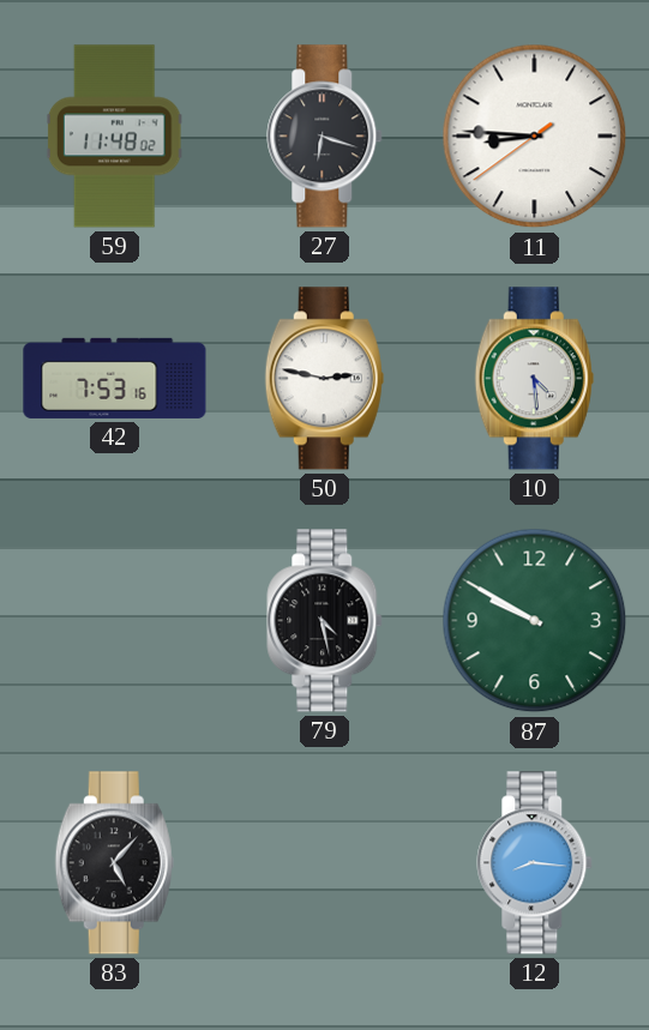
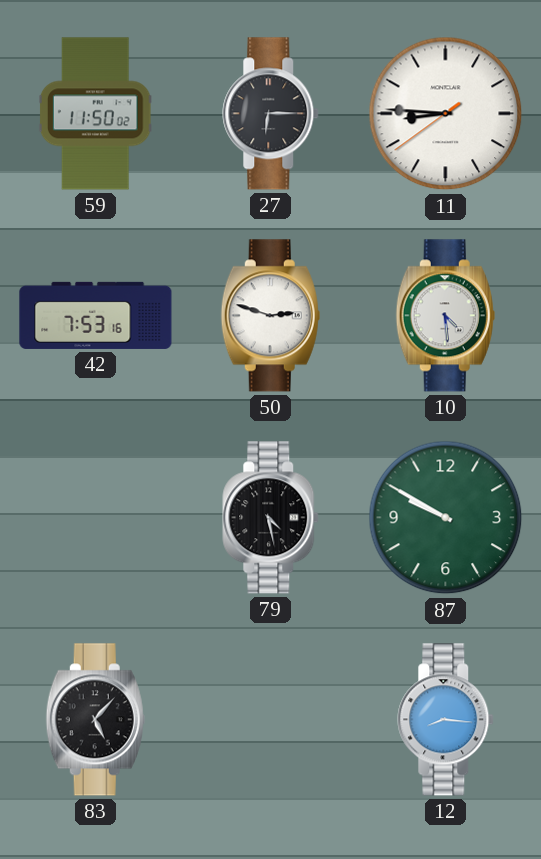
59: 11:48 -> 11:50
27: 6:18 -> 6:15
50: 2:47 -> 2:48
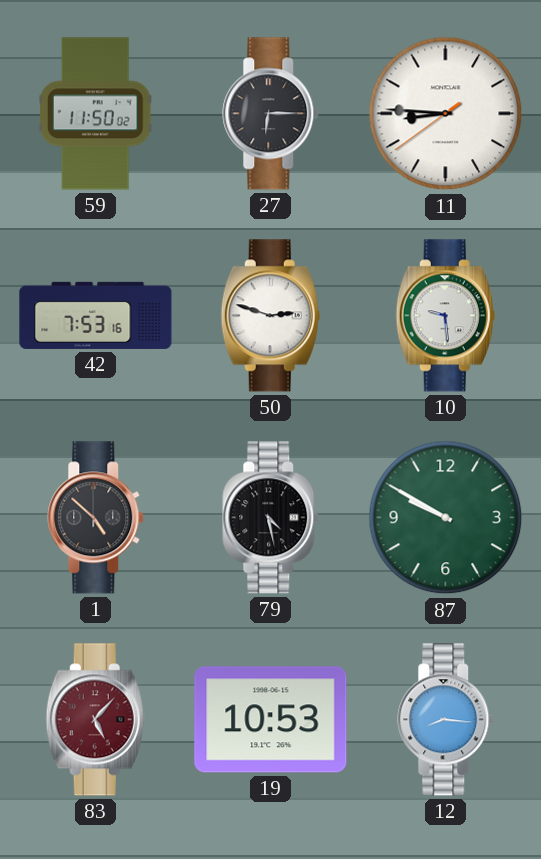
10: 4:29 -> 9:29
1: none -> 4:52
83 dial: black -> burgundy
19: none -> 10:53
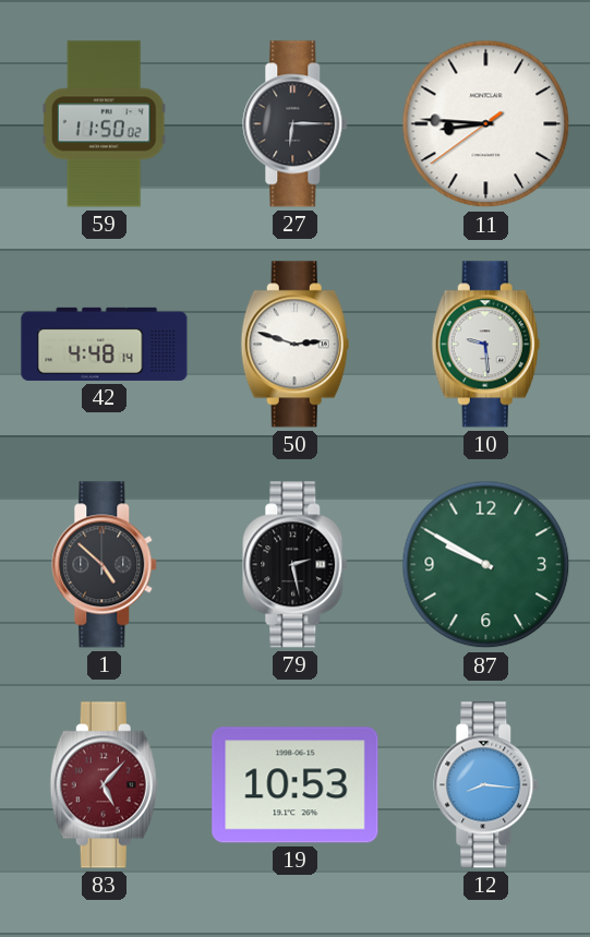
42: 7:53 -> 4:48
79: 4:28 -> 2:28
